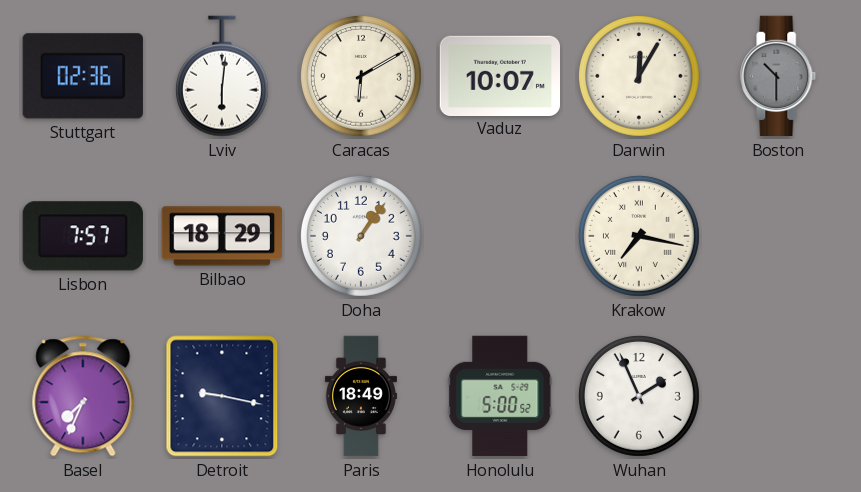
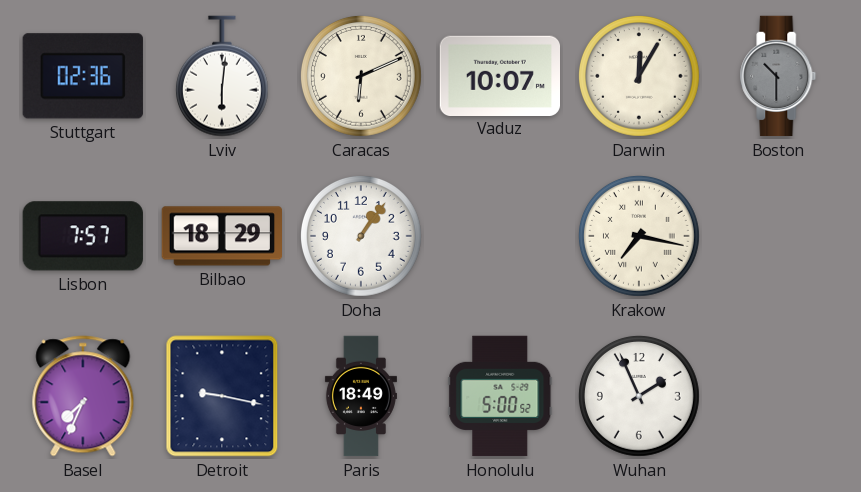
Caracas: 6:10 -> 6:11
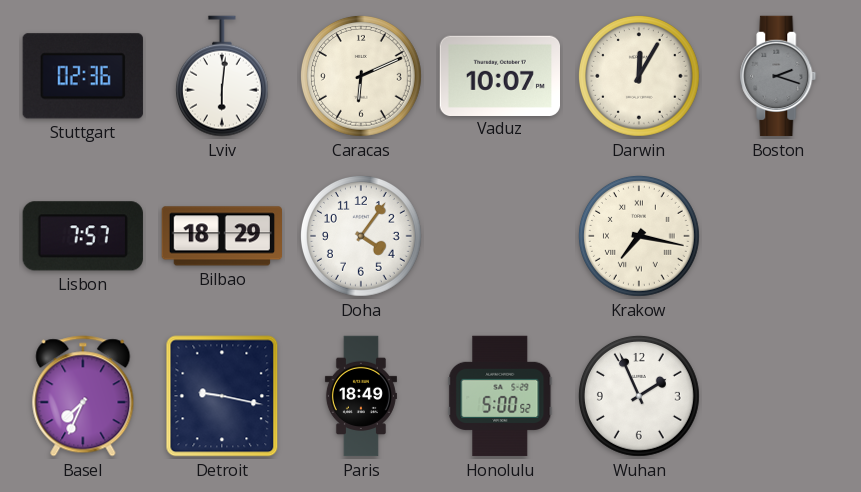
Boston: 10:30 -> 2:18
Doha: 1:06 -> 4:06
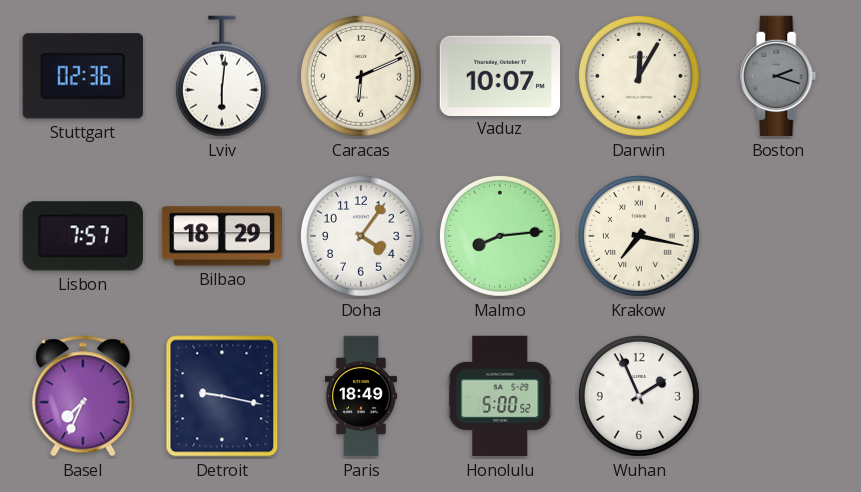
Malmo: none -> 8:14
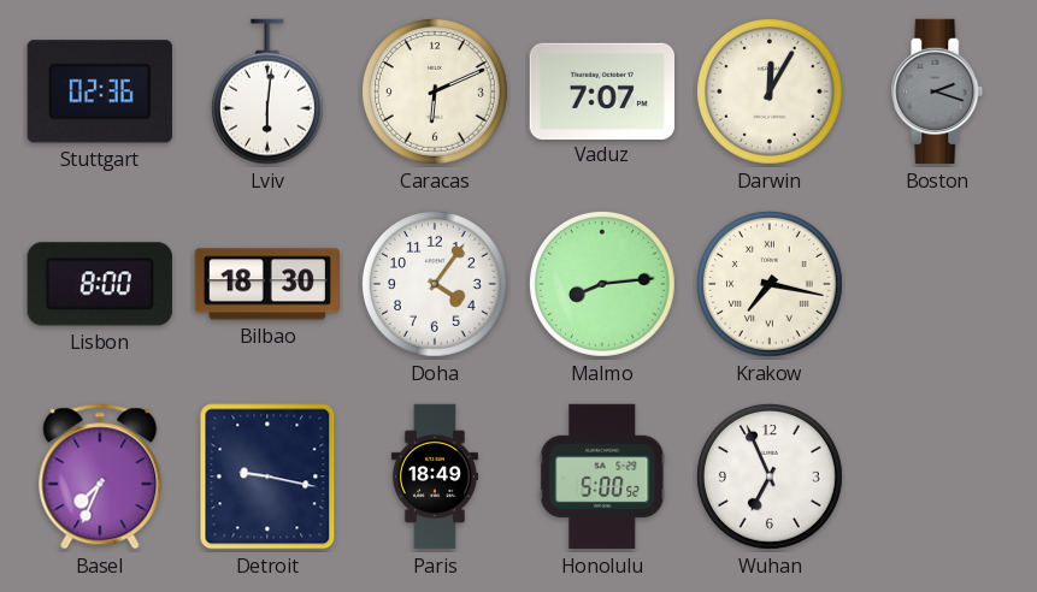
Vaduz: 10:07 -> 7:07
Lisbon: 7:57 -> 8:00
Bilbao: 18:29 -> 18:30
Wuhan: 1:56 -> 6:56
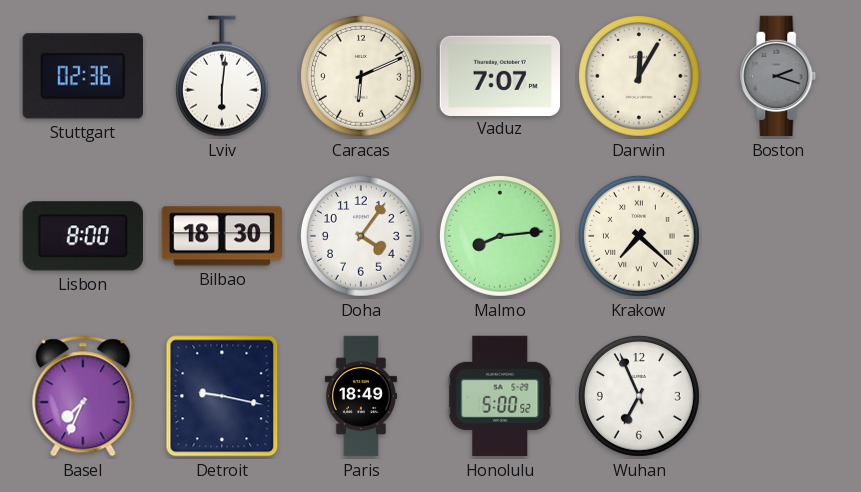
Krakow: 7:17 -> 7:22
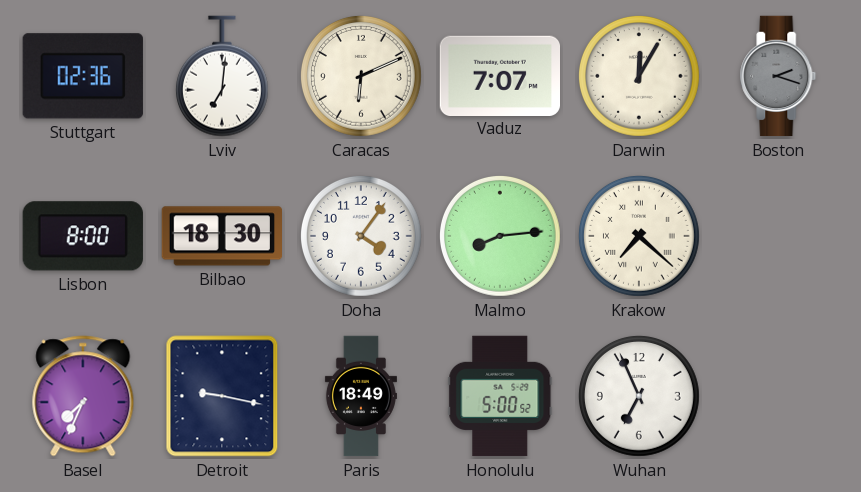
Lviv: 6:01 -> 7:01
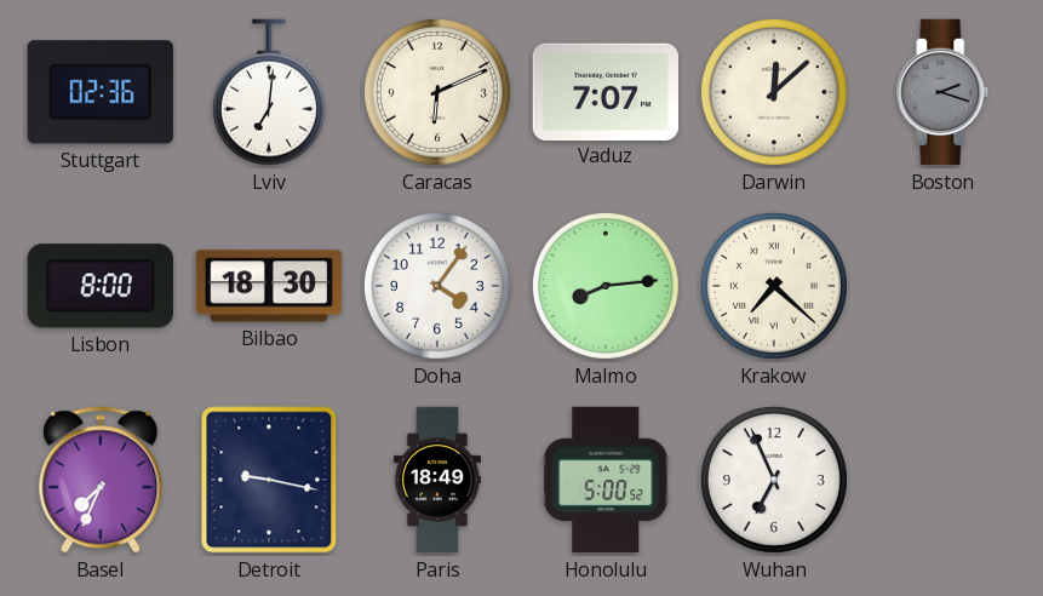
Darwin: 12:05 -> 12:08
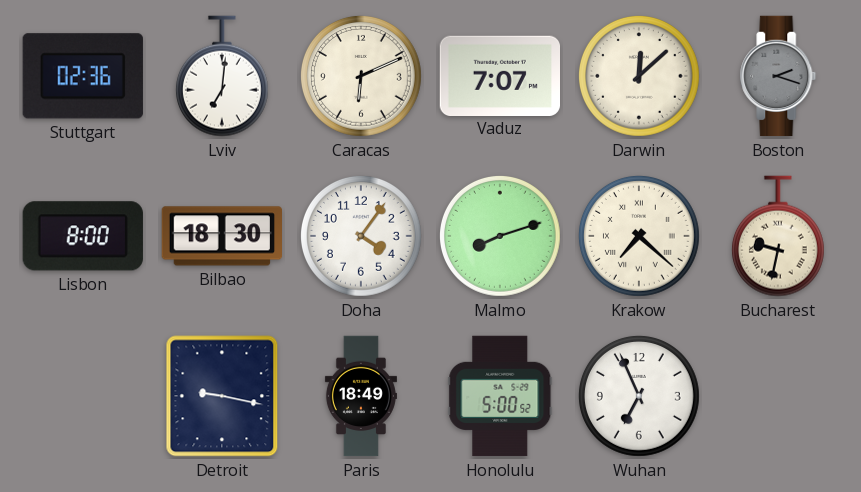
Malmo: 8:14 -> 8:12
Bucharest: none -> 9:32
Basel: 7:34 -> none
